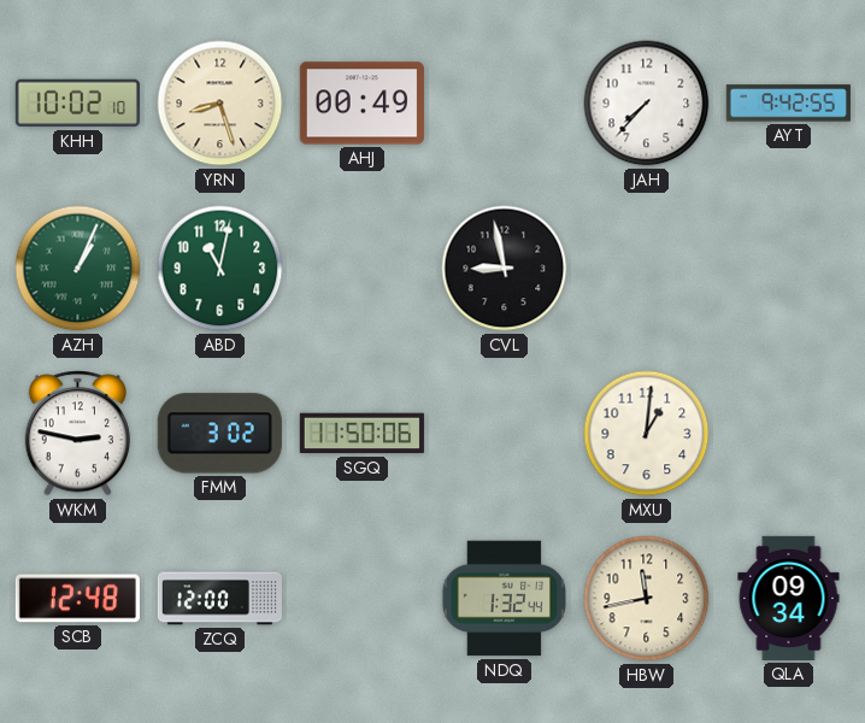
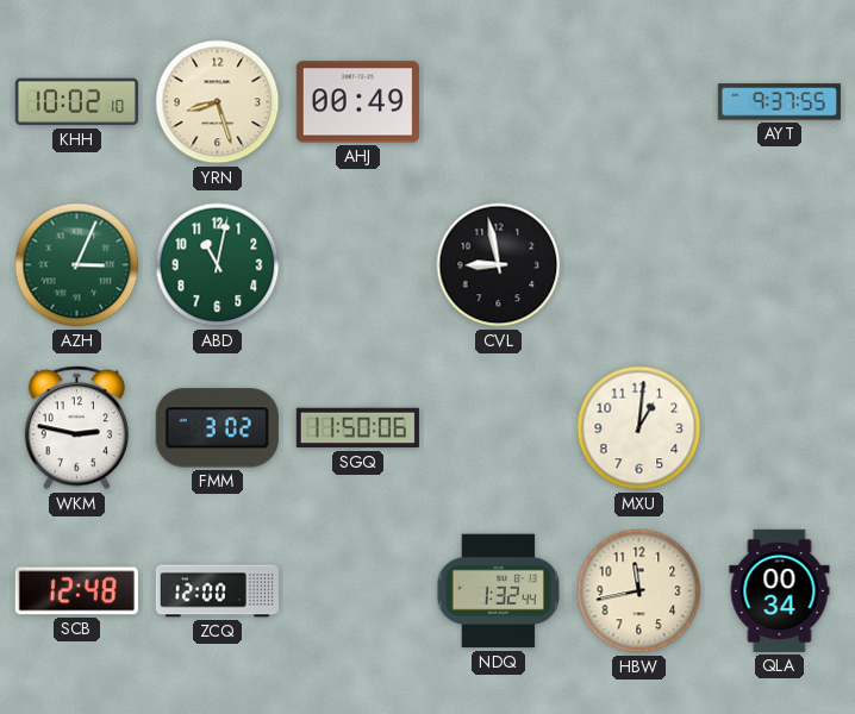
JAH: 7:37 -> none
AYT: 9:42 -> 9:37
AZH: 1:04 -> 3:04
QLA: 09:34 -> 00:34
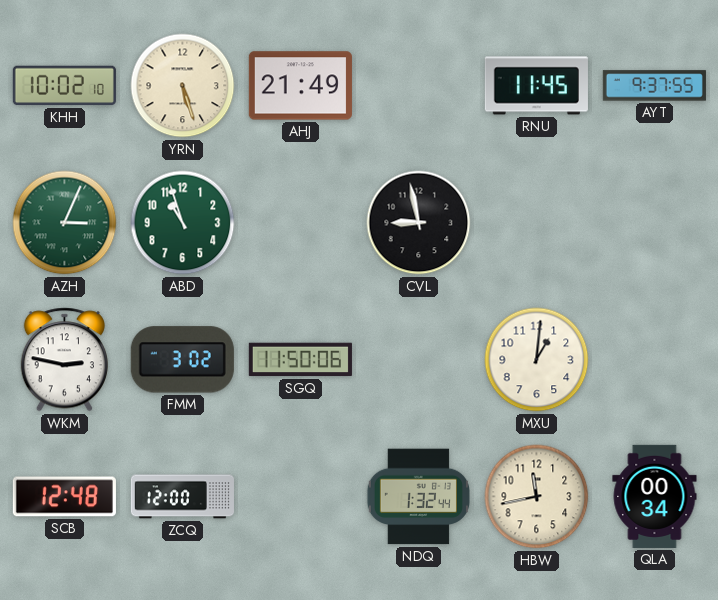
YRN: 8:27 -> 5:27
AHJ: 00:49 -> 21:49
RNU: none -> 11:45
ABD: 11:02 -> 10:57
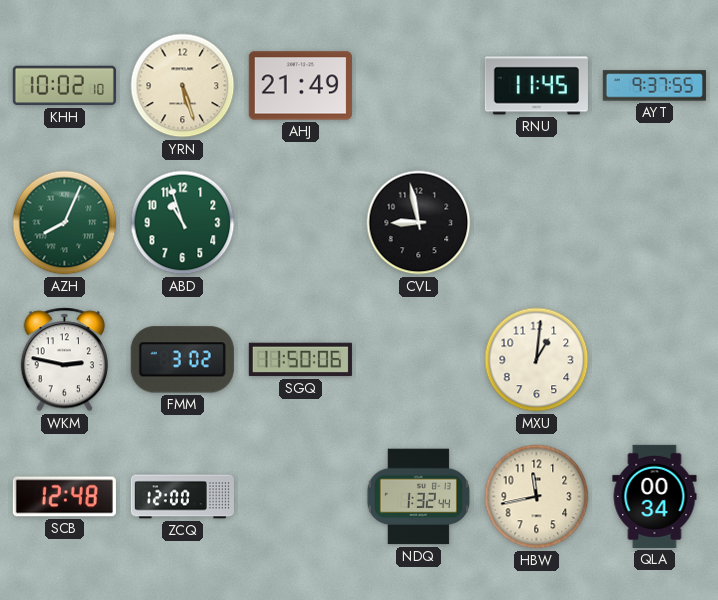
AZH: 3:04 -> 8:04
